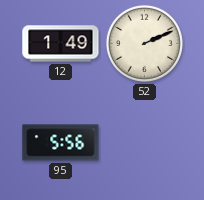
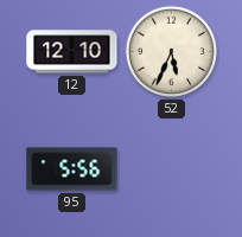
12: 1:49 -> 12:10
52: 2:11 -> 5:34
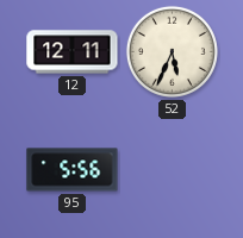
12: 12:10 -> 12:11
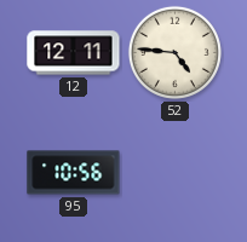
52: 5:34 -> 4:46
95: 5:56 -> 10:56
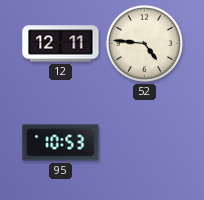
95: 10:56 -> 10:53
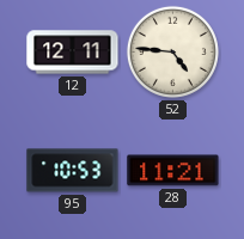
28: none -> 11:21
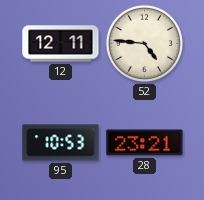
28: 11:21 -> 23:21
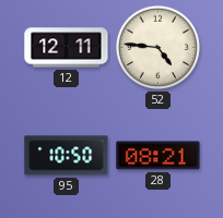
95: 10:53 -> 10:50
28: 23:21 -> 08:21
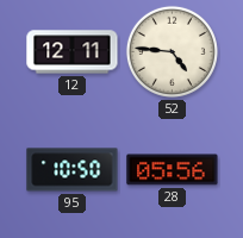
28: 08:21 -> 05:56
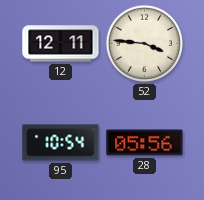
52: 4:46 -> 3:46
95: 10:50 -> 10:54
